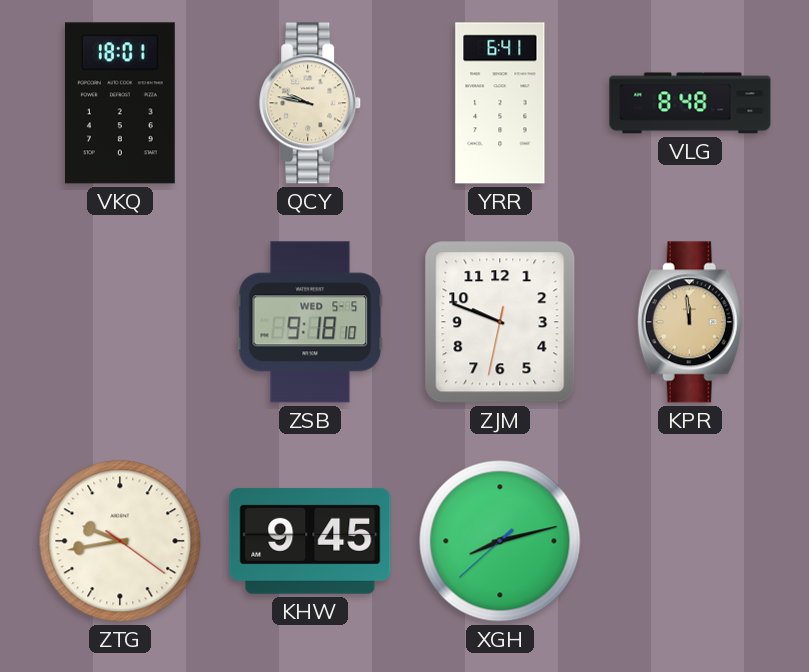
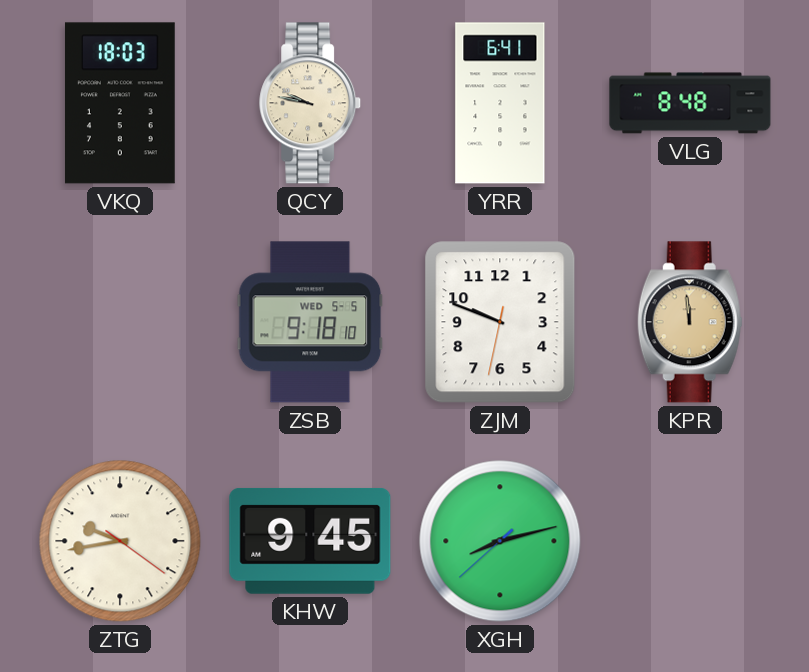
VKQ: 18:01 -> 18:03
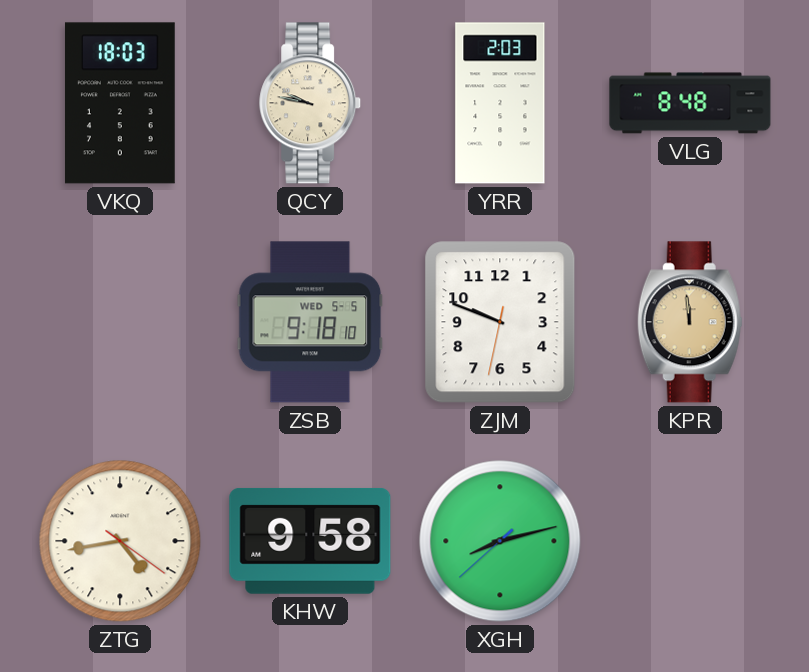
YRR: 6:41 -> 2:03
ZTG: 9:43 -> 4:43
KHW: 9:45 -> 9:58
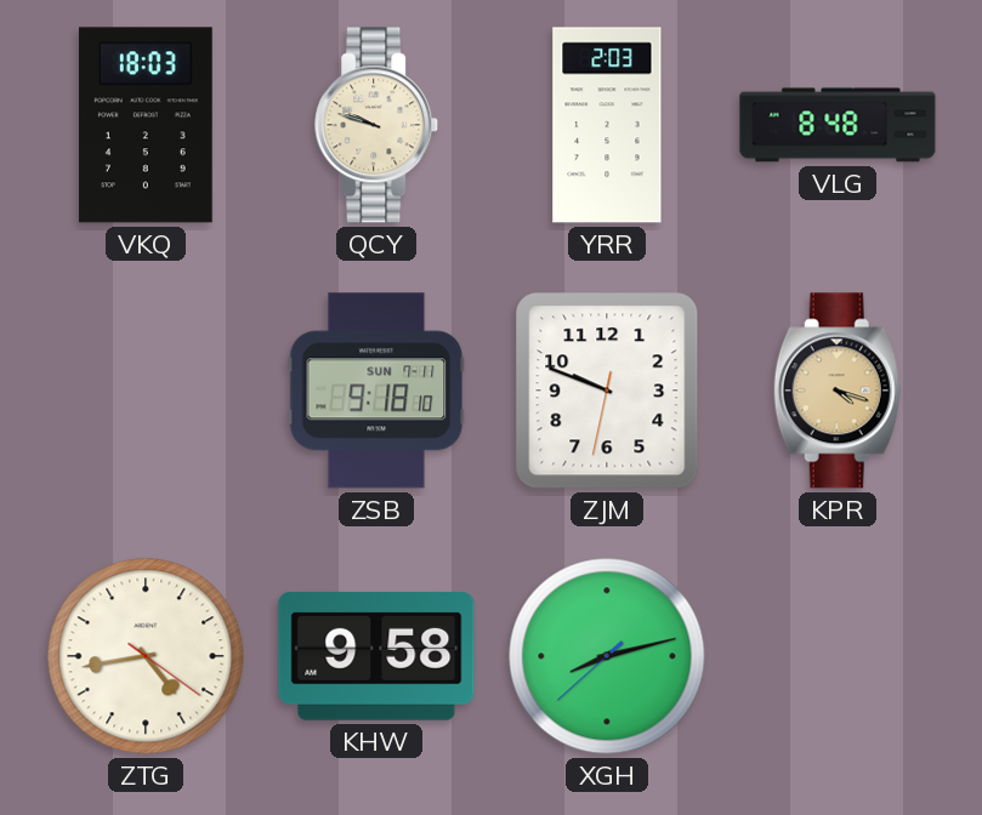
QCY: 9:47 -> 9:48
ZSB date: WED 5-5 -> SUN 7-11
KPR: 11:59 -> 4:18
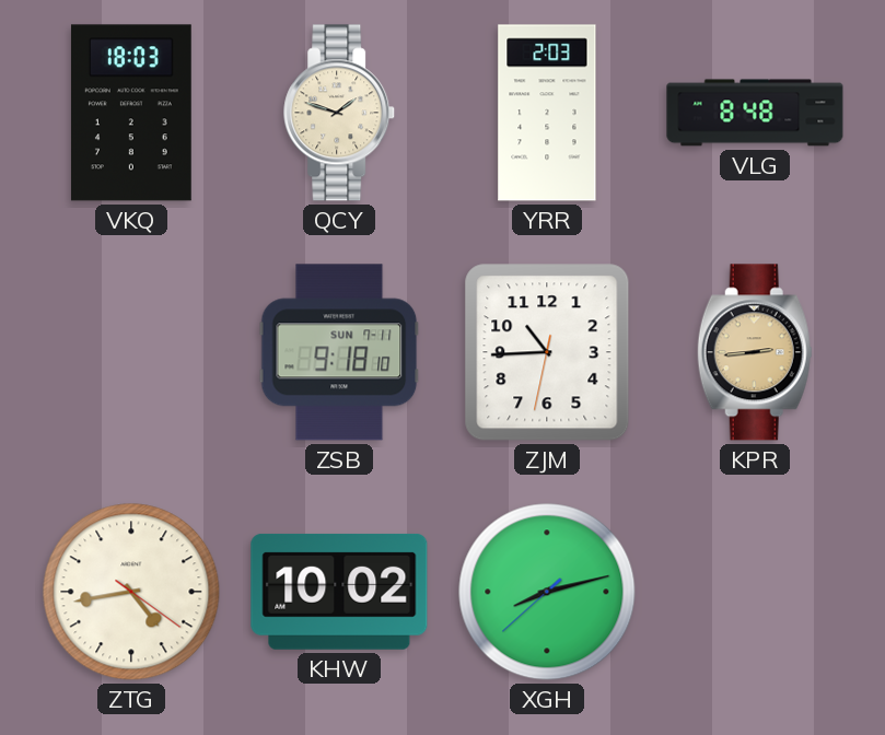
QCY: 9:48 -> 1:48
ZJM: 9:48 -> 10:44
KPR: 4:18 -> 2:44
KHW: 9:58 -> 10:02
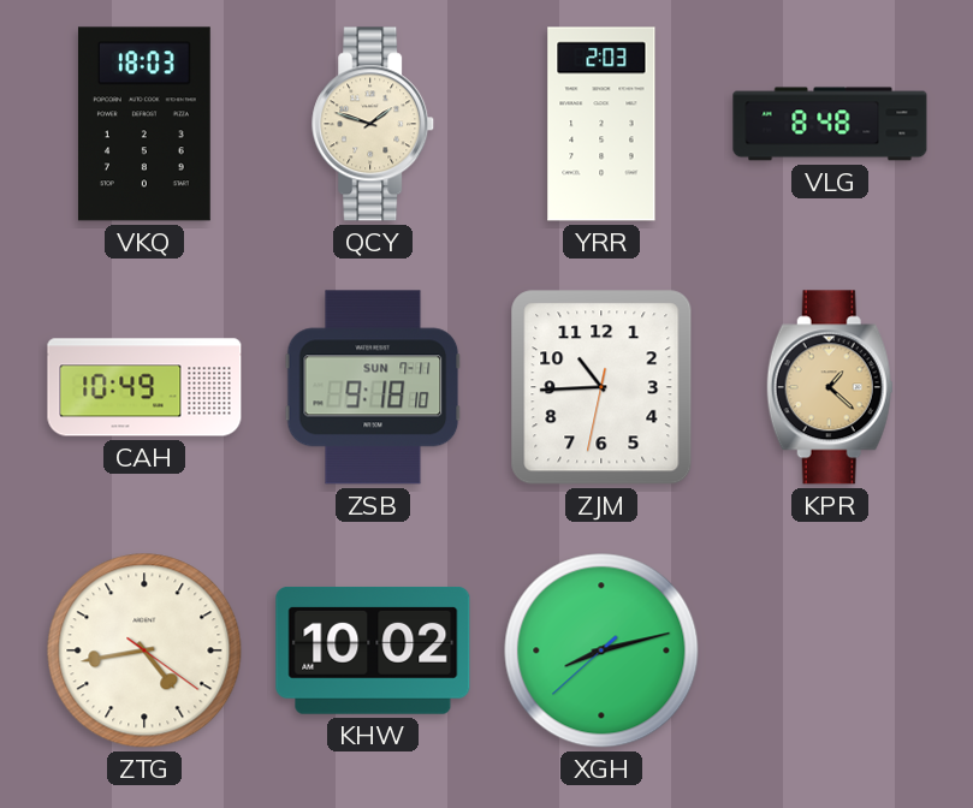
CAH: none -> 10:49
KPR: 2:44 -> 1:22
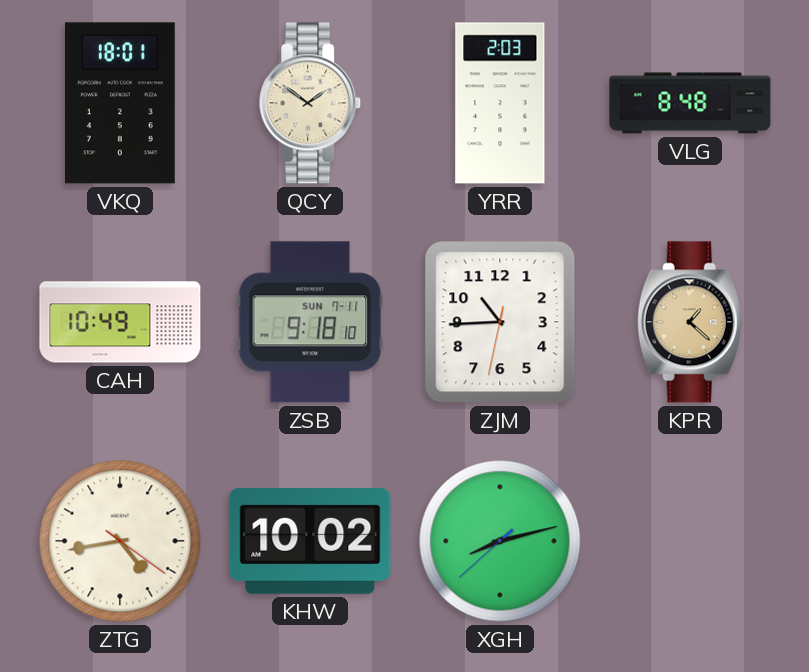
VKQ: 18:03 -> 18:01
QCY: 1:48 -> 1:51
